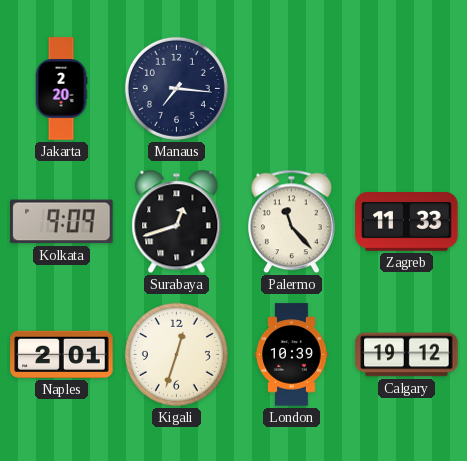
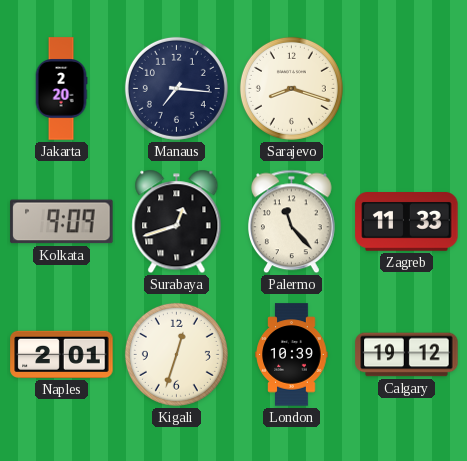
Sarajevo: none -> 8:18
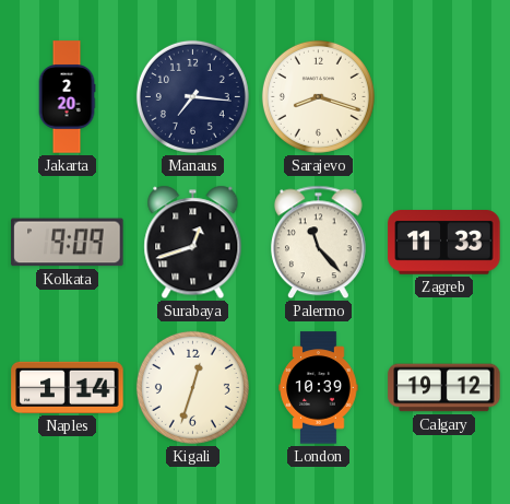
Naples: 2:01 -> 1:14
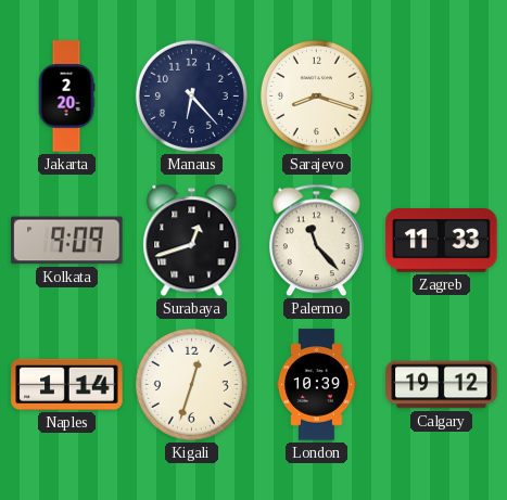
Manaus: 7:16 -> 6:23
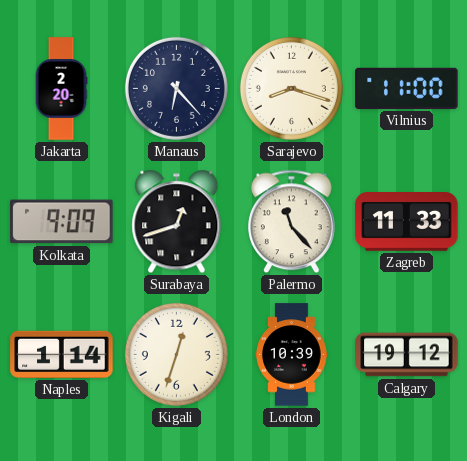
Vilnius: none -> 11:00
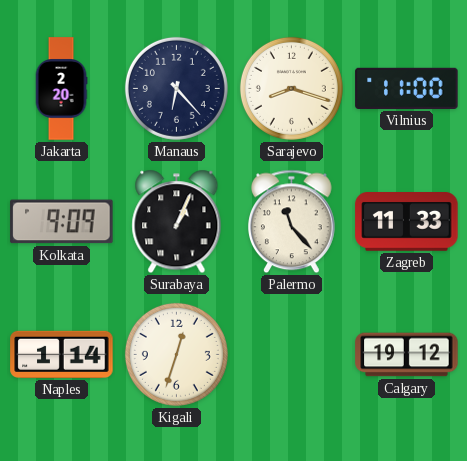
Surabaya: 12:42 -> 1:04
London: 10:39 -> none
